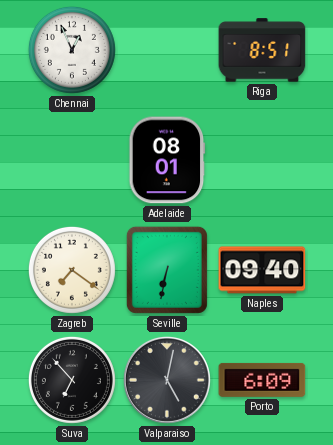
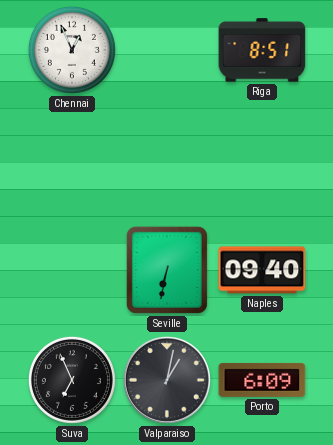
Adelaide: 08:01 -> none
Zagreb: 7:21 -> none
Suva: 6:53 -> 6:56
Valparaiso: 5:02 -> 1:02
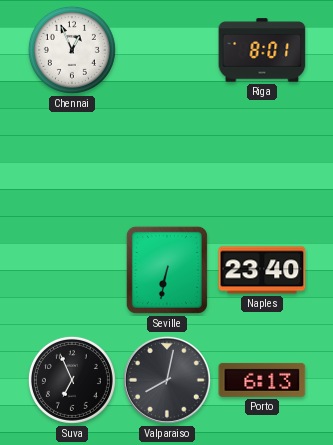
Riga: 8:51 -> 8:01
Naples: 09:40 -> 23:40
Valparaiso: 1:02 -> 8:02
Porto: 6:09 -> 6:13
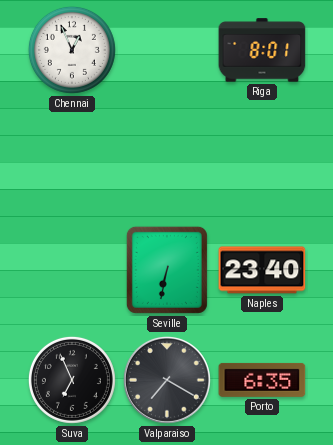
Valparaiso: 8:02 -> 7:20
Porto: 6:13 -> 6:35
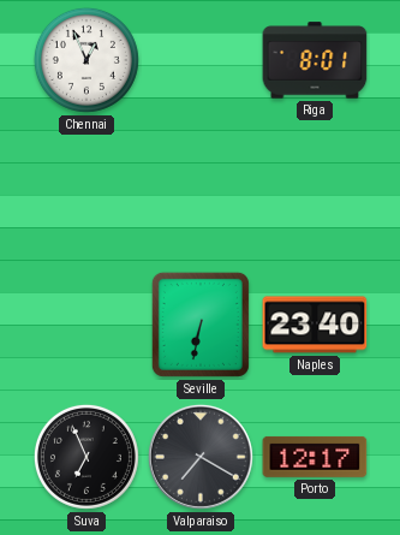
Porto: 6:35 -> 12:17
